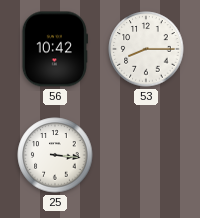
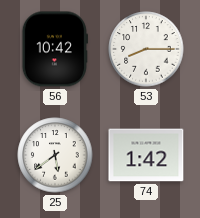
25: 3:16 -> 5:39
74: none -> 1:42
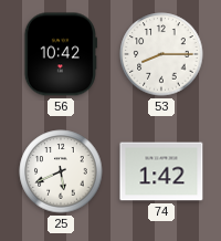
25: 5:39 -> 5:41
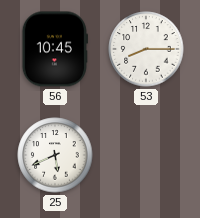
56: 10:42 -> 10:45
74: 1:42 -> none
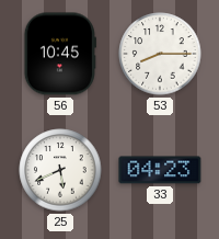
33: none -> 04:23
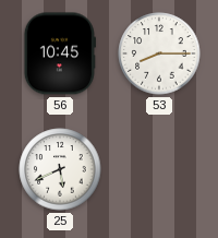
33: 04:23 -> none
